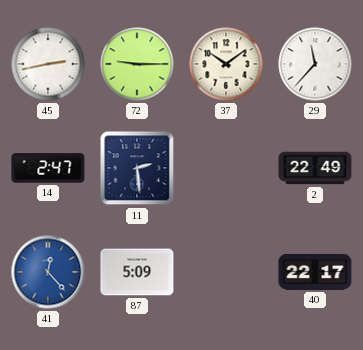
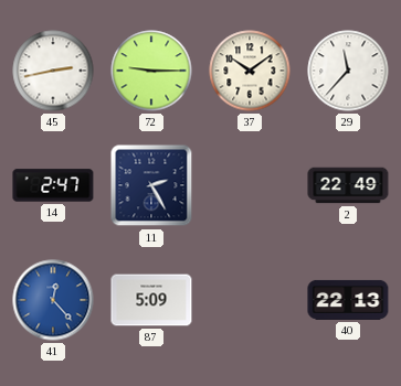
11: 2:29 -> 2:25
40: 22:17 -> 22:13
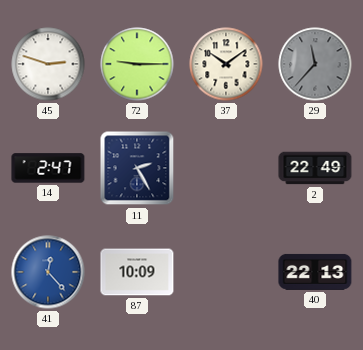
45: 2:43 -> 2:48
29 dial: white -> grey
87: 5:09 -> 10:09
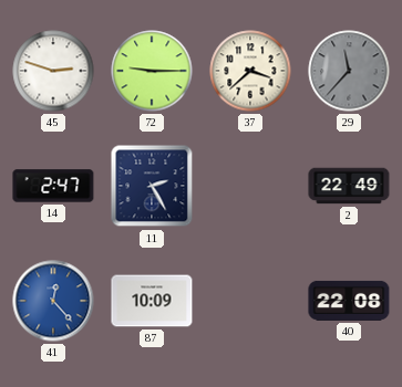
37: 10:09 -> 3:38
40: 22:13 -> 22:08
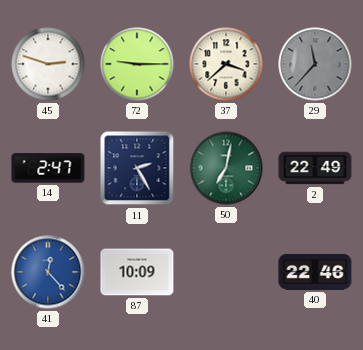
50: none -> 7:02
40: 22:08 -> 22:46
